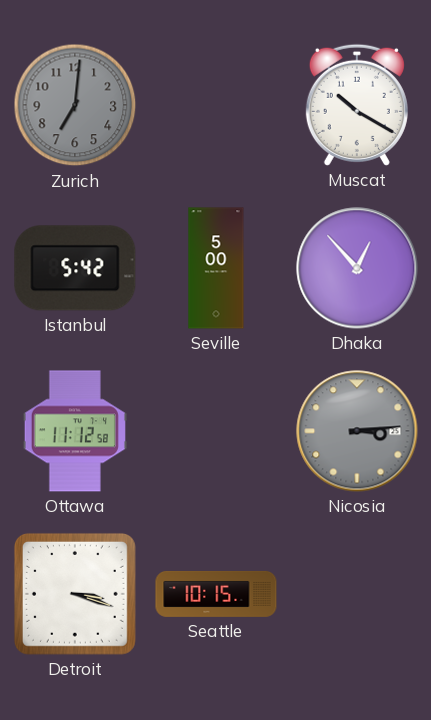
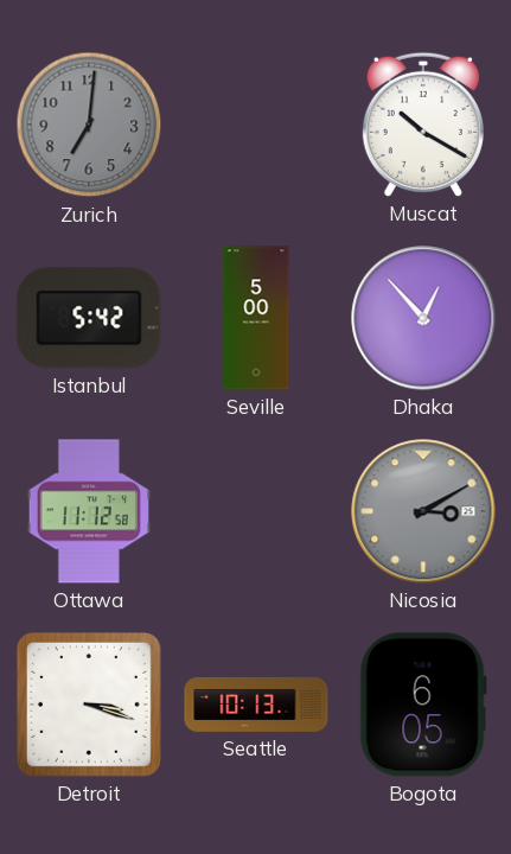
Nicosia: 3:14 -> 3:10
Seattle: 10:15 -> 10:13
Bogota: none -> 6:05
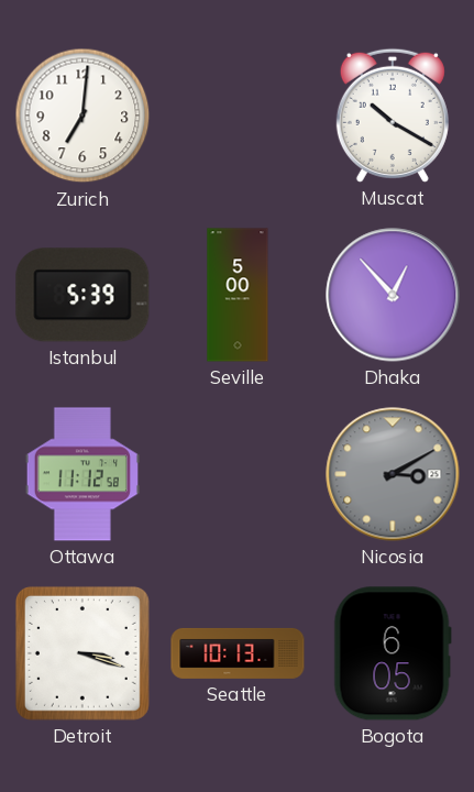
Zurich dial: grey -> white
Istanbul: 5:42 -> 5:39
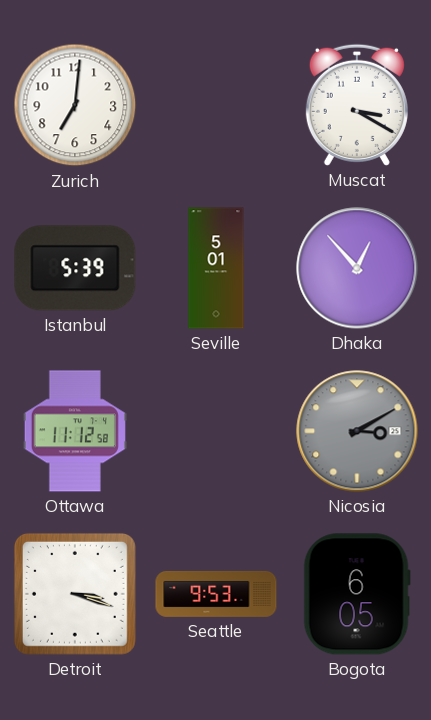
Muscat: 10:20 -> 3:20
Seville: 5:00 -> 5:01
Seattle: 10:13 -> 9:53
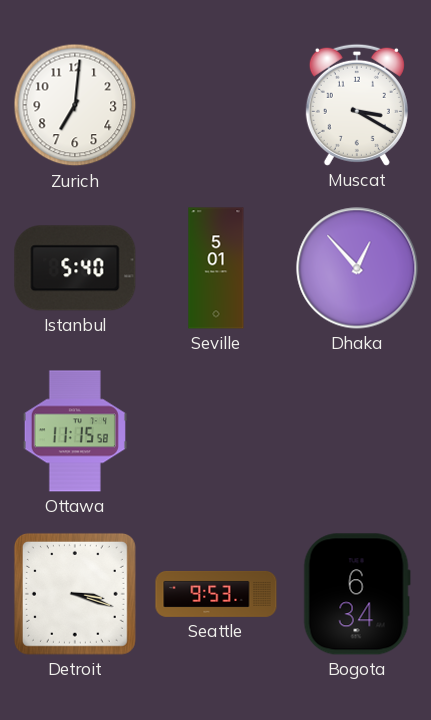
Istanbul: 5:39 -> 5:40
Ottawa: 11:12 -> 11:15
Nicosia: 3:10 -> none
Bogota: 6:05 -> 6:34
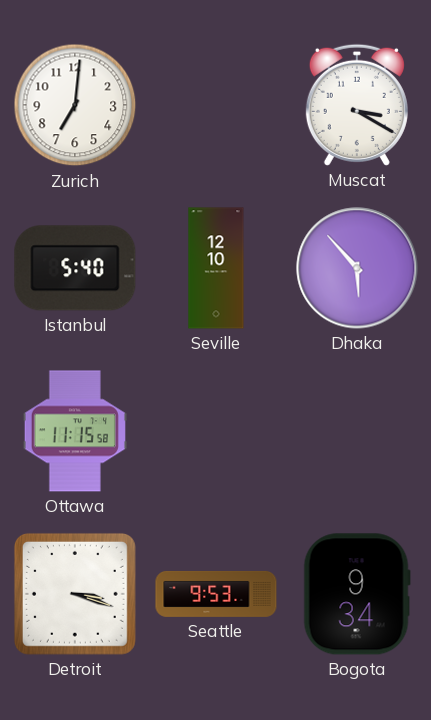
Seville: 5:01 -> 12:10
Dhaka: 12:53 -> 5:53
Bogota: 6:34 -> 9:34
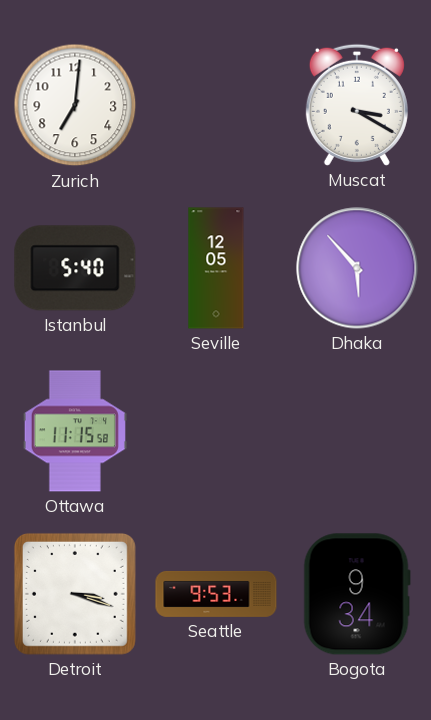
Seville: 12:10 -> 12:05
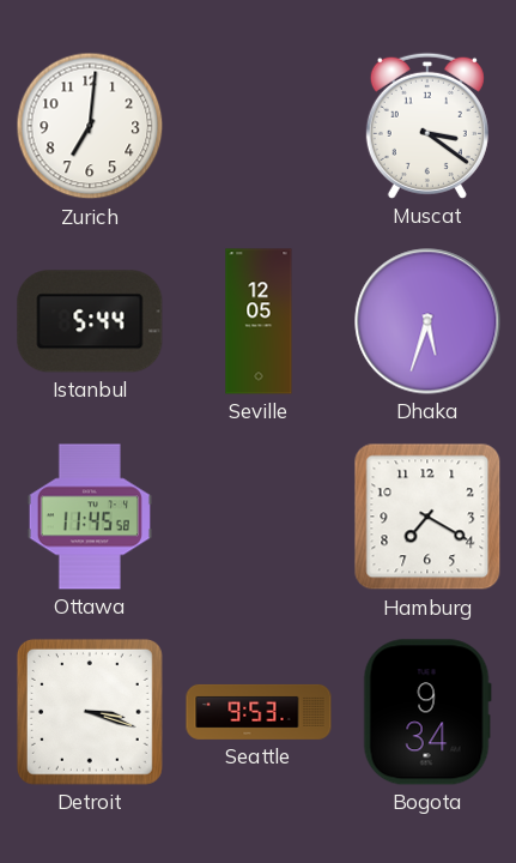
Muscat: 3:20 -> 3:21
Istanbul: 5:40 -> 5:44
Dhaka: 5:53 -> 5:33
Ottawa: 11:15 -> 11:45
Hamburg: none -> 7:20
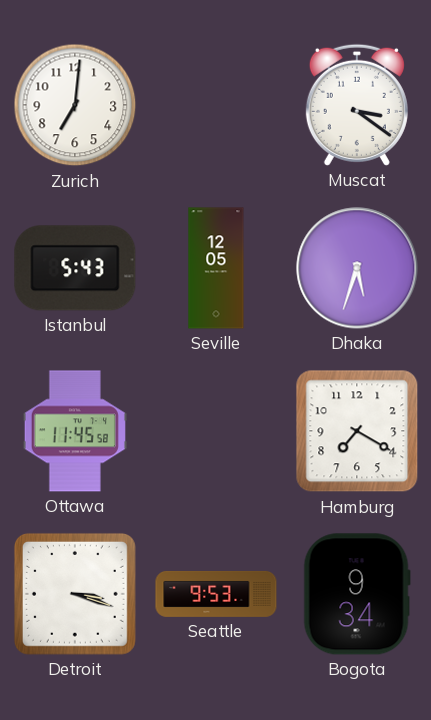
Istanbul: 5:44 -> 5:43
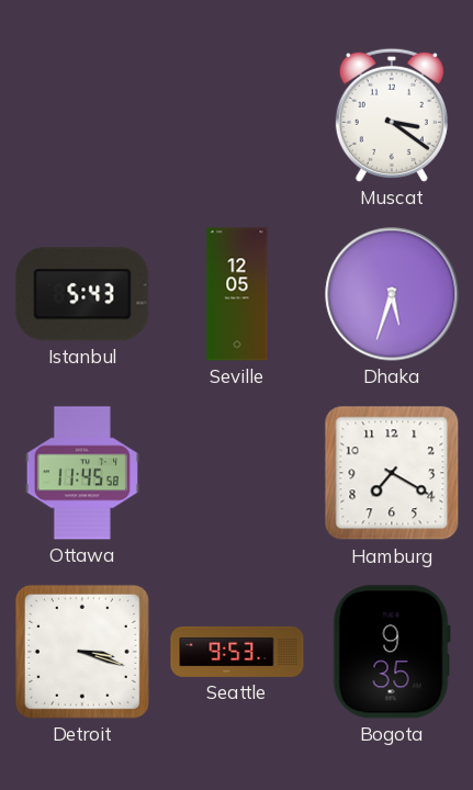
Zurich: 7:01 -> none
Bogota: 9:34 -> 9:35
